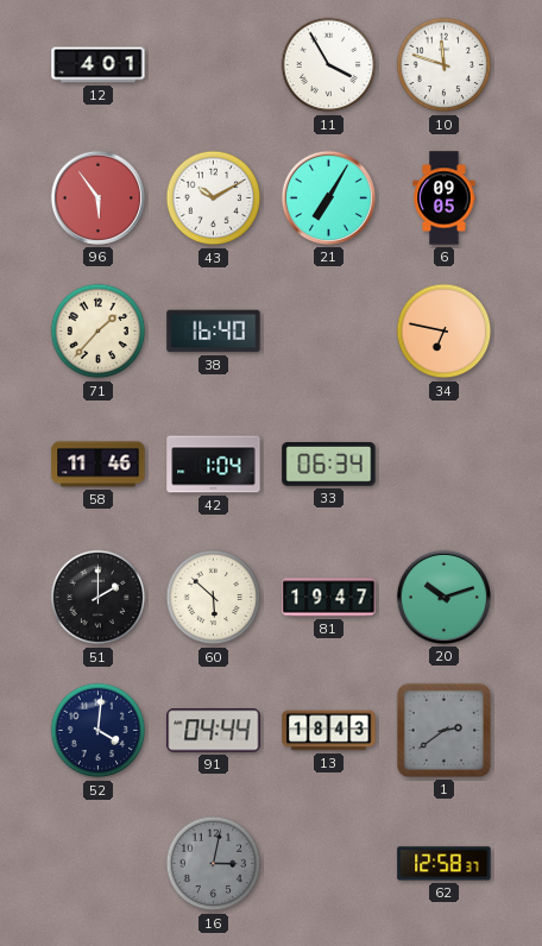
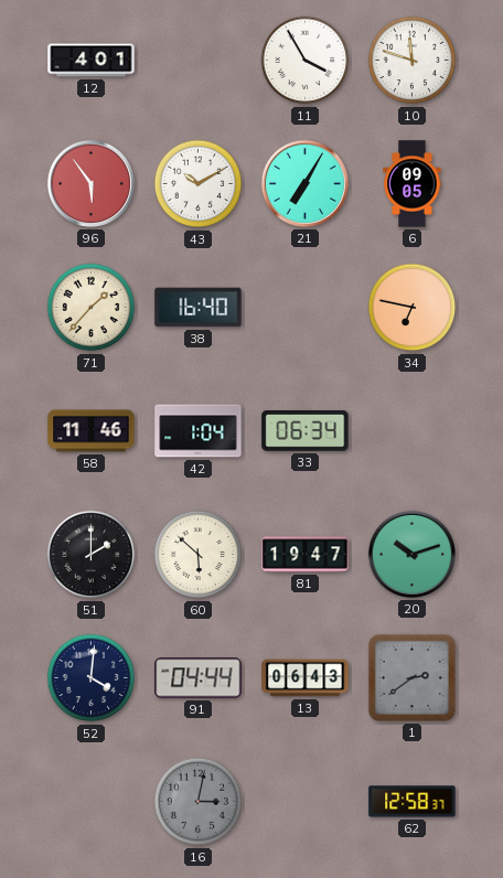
13: 18:43 -> 06:43
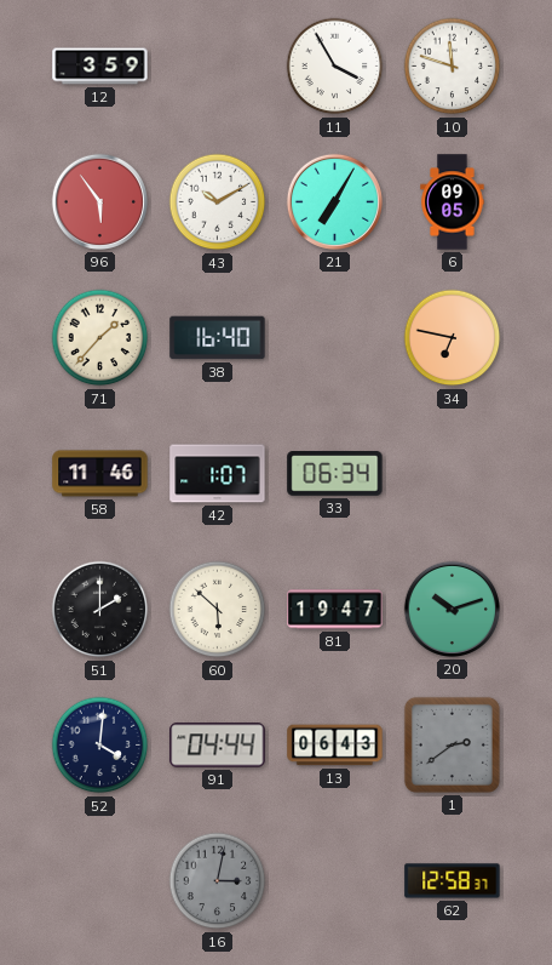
12: 4:01 -> 3:59
42: 1:04 -> 1:07
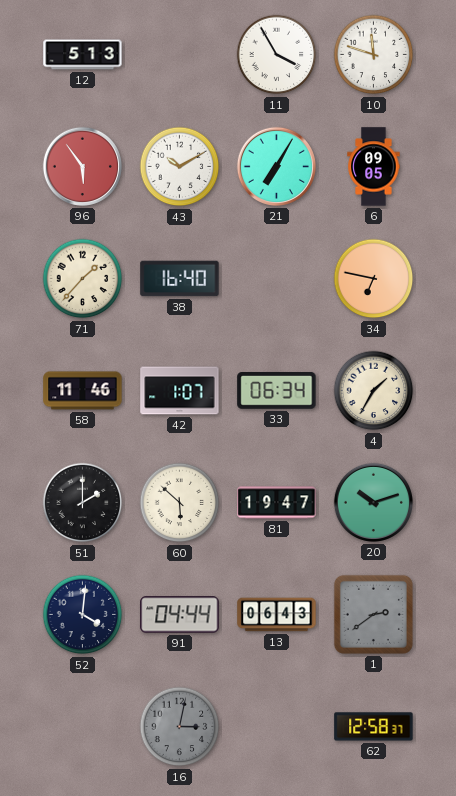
12: 3:59 -> 5:13
4: none -> 1:35
